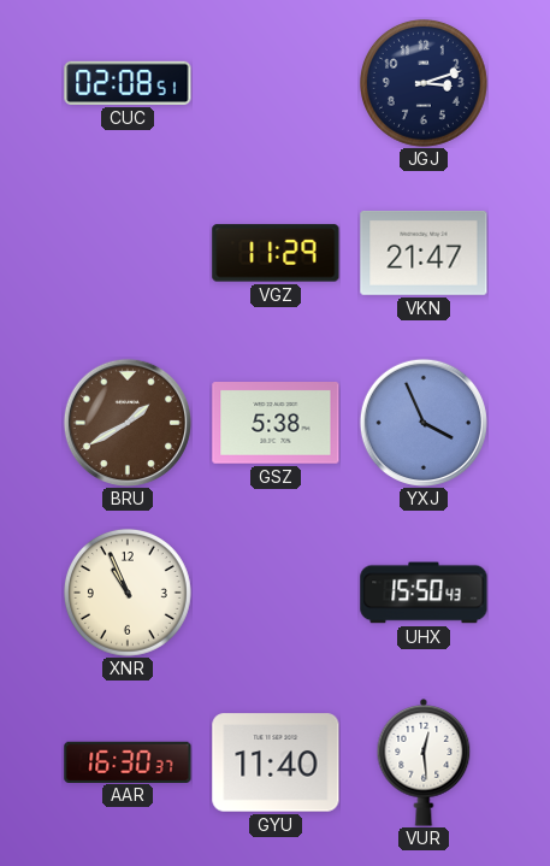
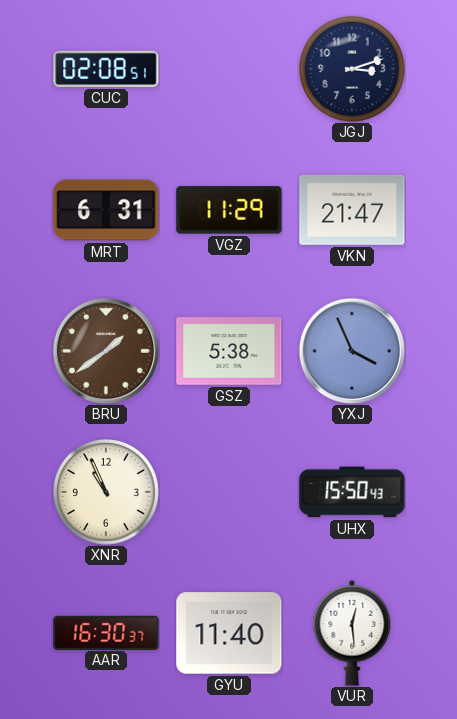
MRT: none -> 6:31
BRU: 1:40 -> 1:39
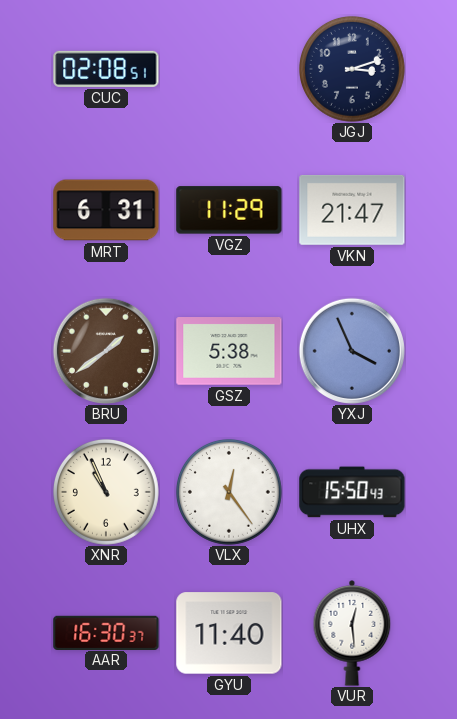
VLX: none -> 12:24
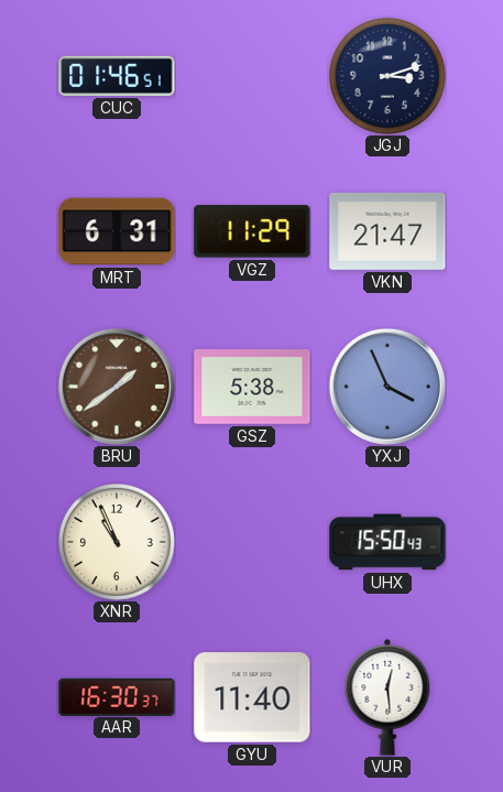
CUC: 02:08 -> 01:46
VLX: 12:24 -> none
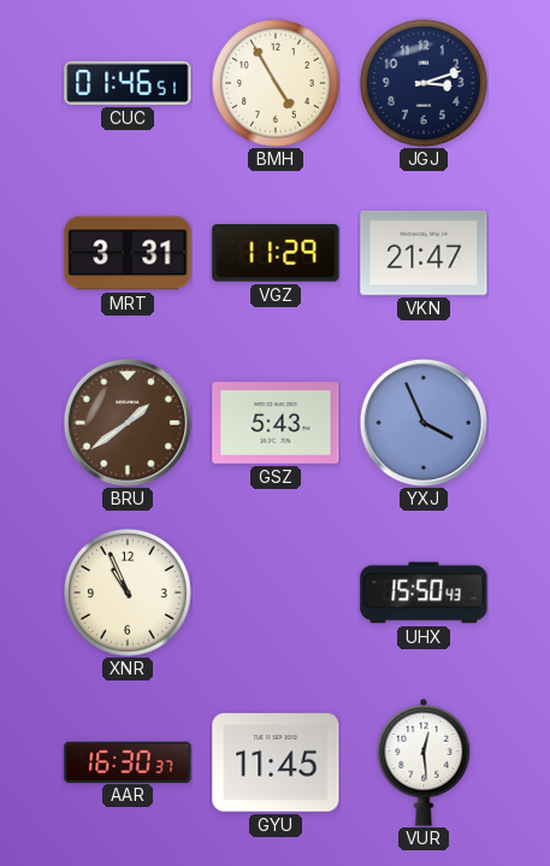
BMH: none -> 4:55
MRT: 6:31 -> 3:31
GSZ: 5:38 -> 5:43
GYU: 11:40 -> 11:45
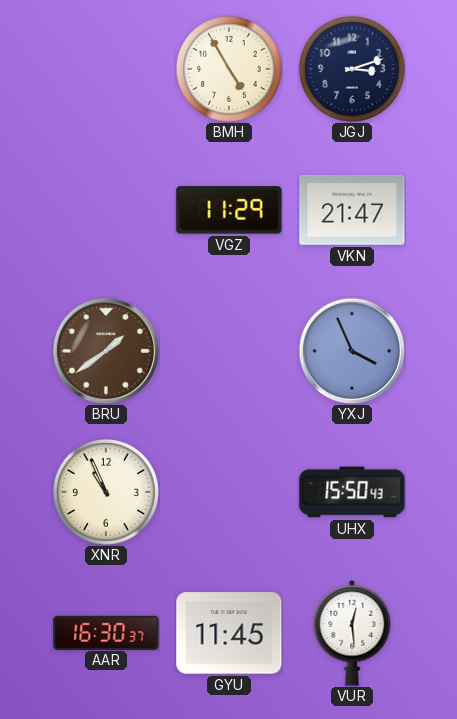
CUC: 01:46 -> none
MRT: 3:31 -> none
GSZ: 5:43 -> none
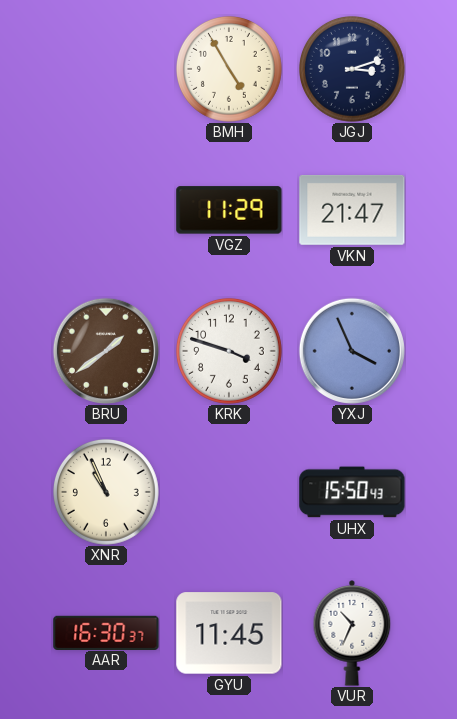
KRK: none -> 3:48
VUR: 12:29 -> 10:34
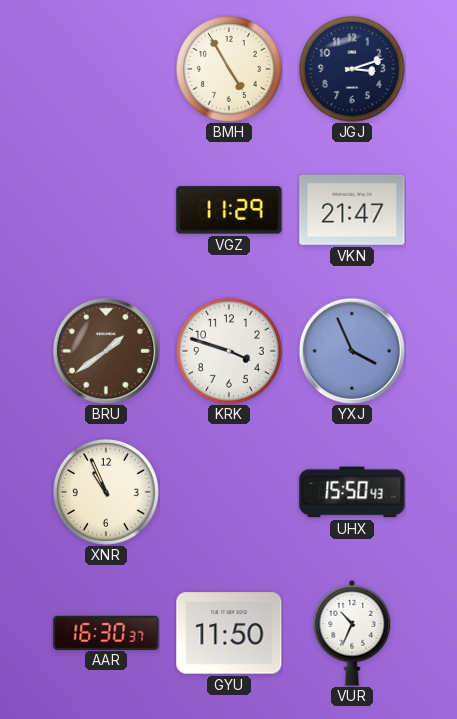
GYU: 11:45 -> 11:50
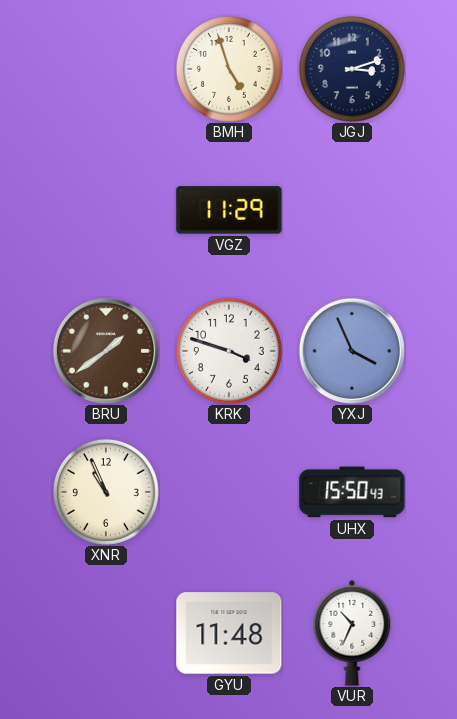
BMH: 4:55 -> 4:57
VKN: 21:47 -> none
AAR: 16:30 -> none
GYU: 11:50 -> 11:48
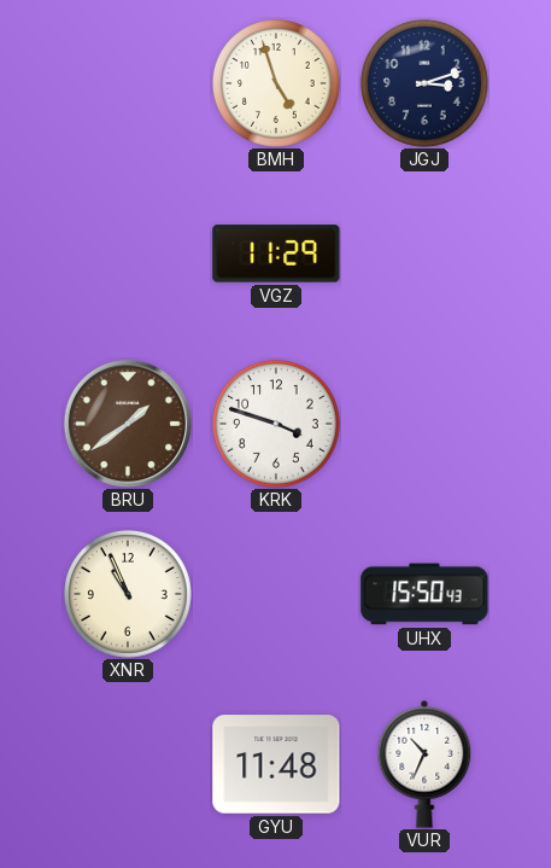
YXJ: 3:56 -> none
